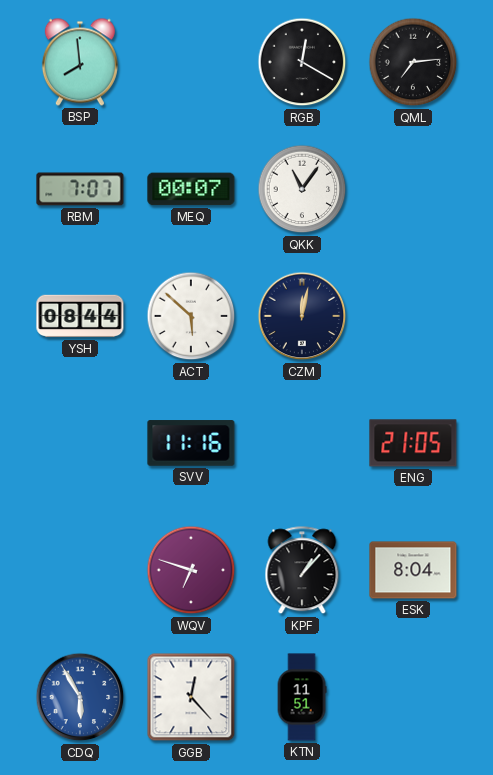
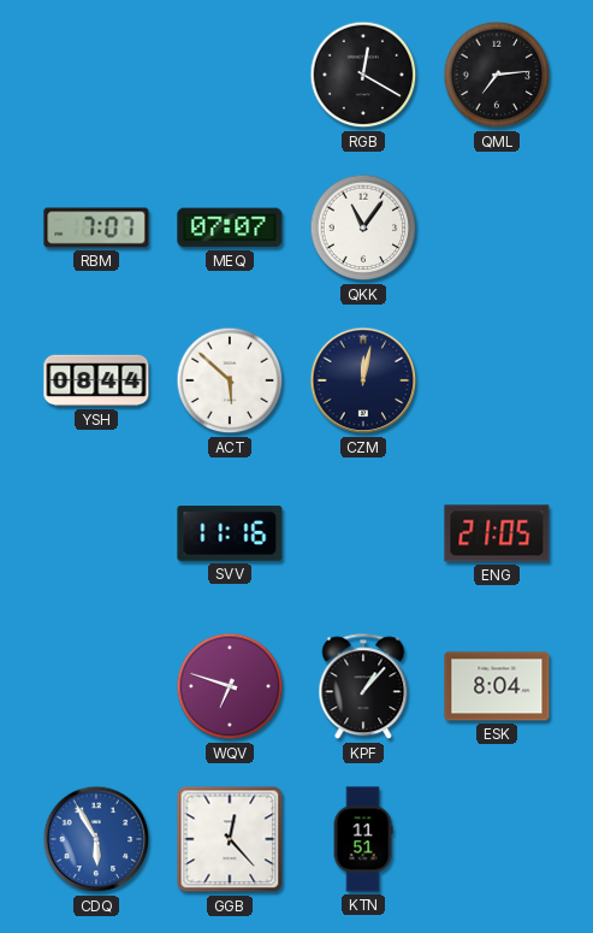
BSP: 7:59 -> none
MEQ: 00:07 -> 07:07
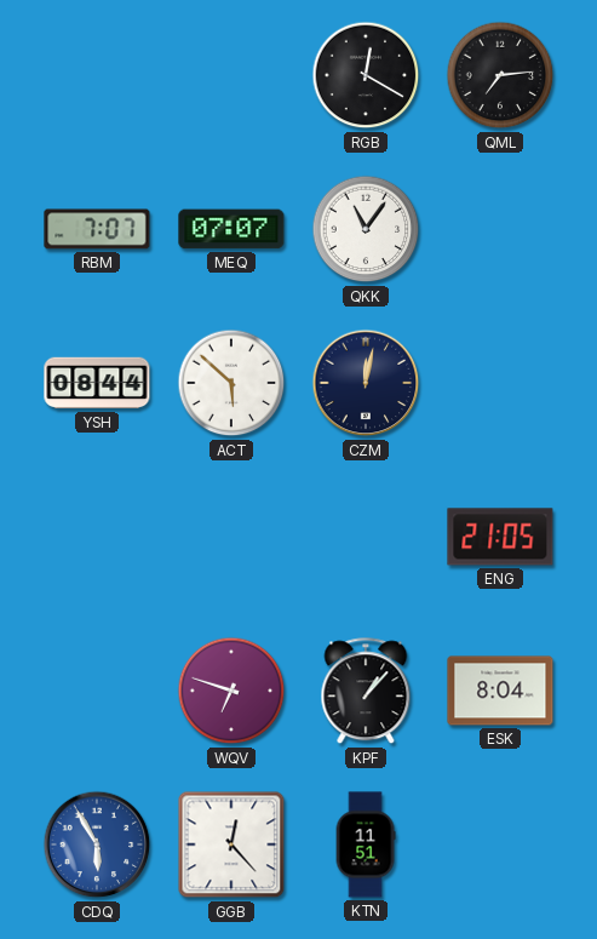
SVV: 11:16 -> none
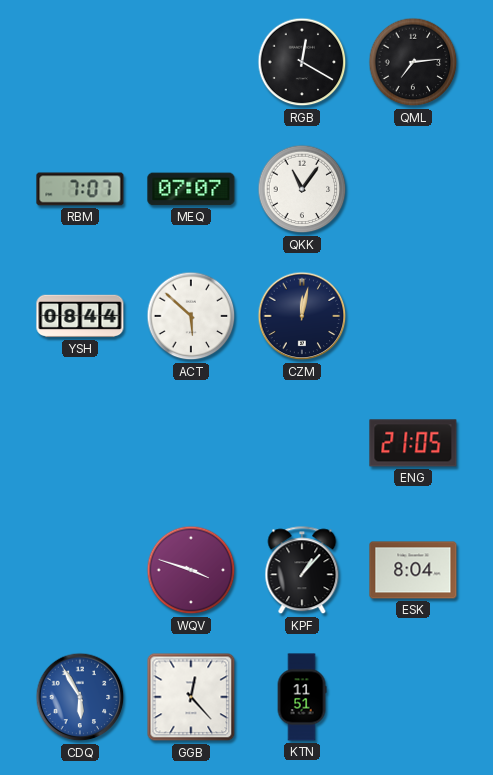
WQV: 6:48 -> 3:48
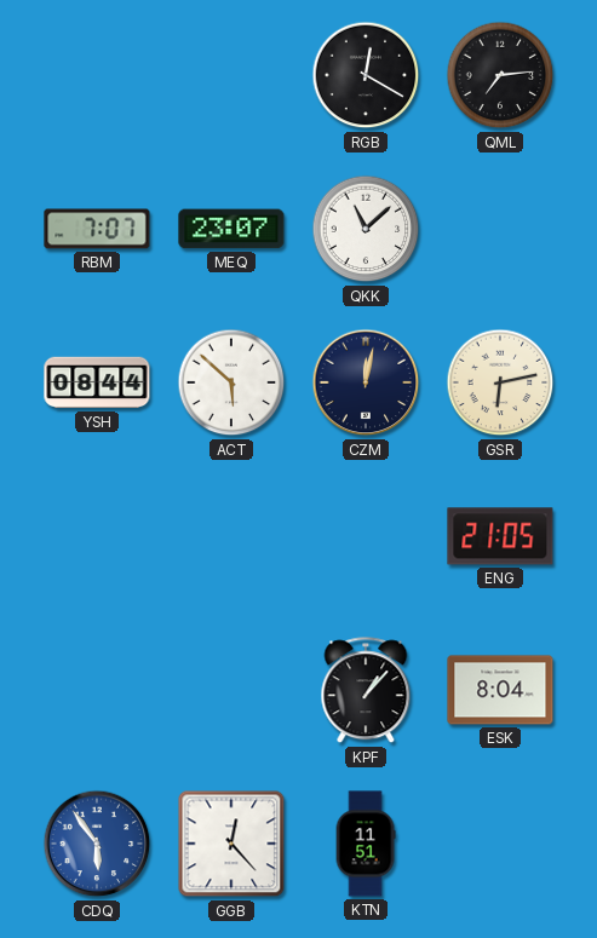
MEQ: 07:07 -> 23:07
QKK: 11:06 -> 11:08
GSR: none -> 6:13
WQV: 3:48 -> none
CDQ: 5:55 -> 5:54
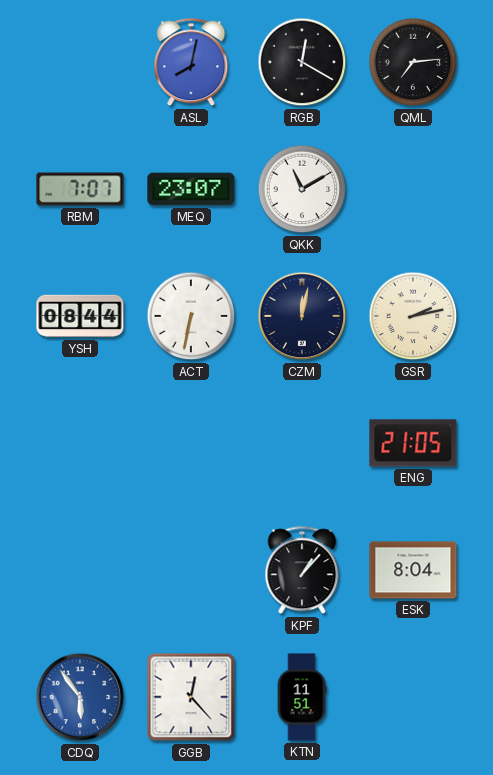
ASL: none -> 8:02
QKK: 11:08 -> 11:10
ACT: 5:52 -> 6:32
GSR: 6:13 -> 2:13
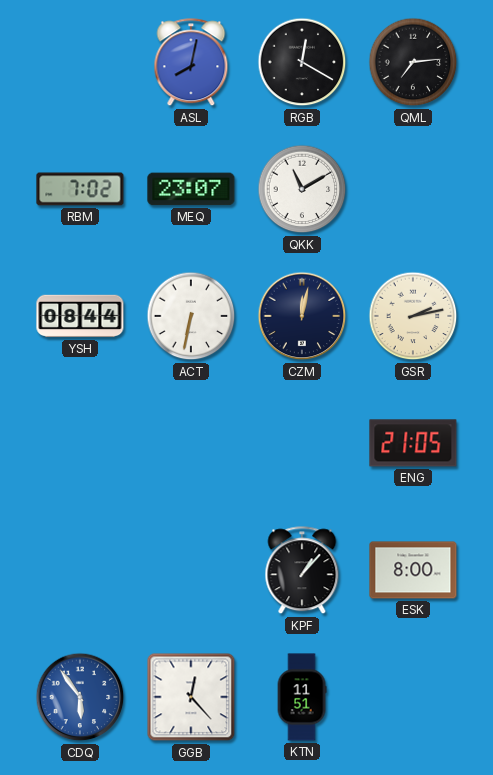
RBM: 7:07 -> 7:02
ESK: 8:04 -> 8:00
